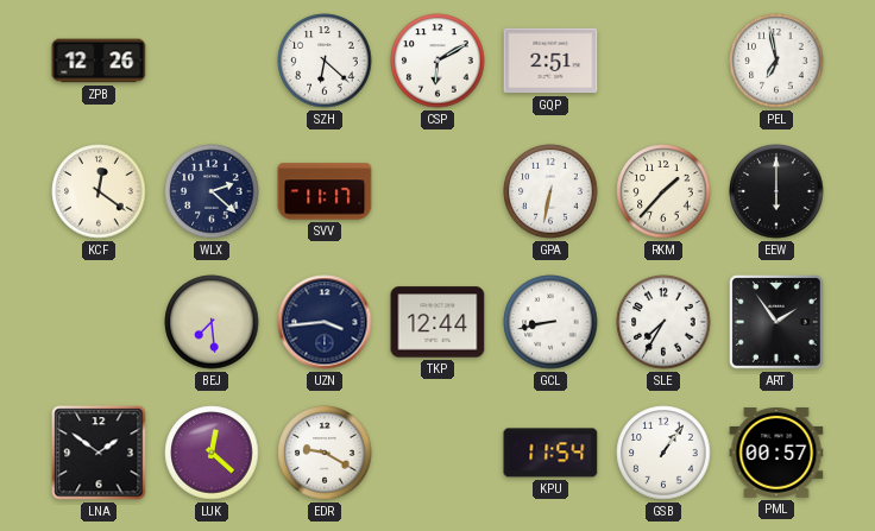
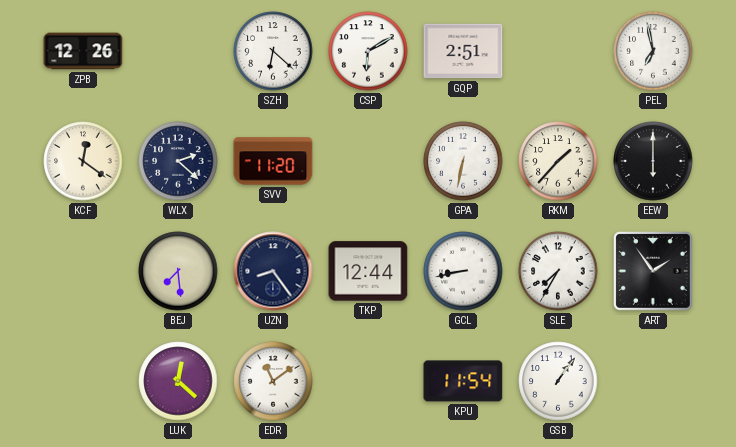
SVV: 11:17 -> 11:20
UZN: 3:44 -> 8:24
LNA: 1:51 -> none
EDR: 9:20 -> 11:09
PML: 00:57 -> none
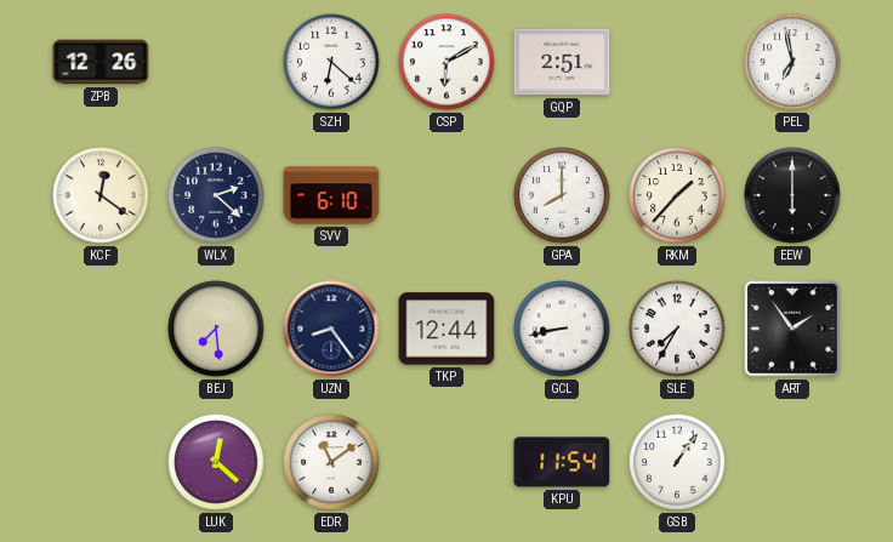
SVV: 11:20 -> 6:10
GPA: 6:32 -> 8:00
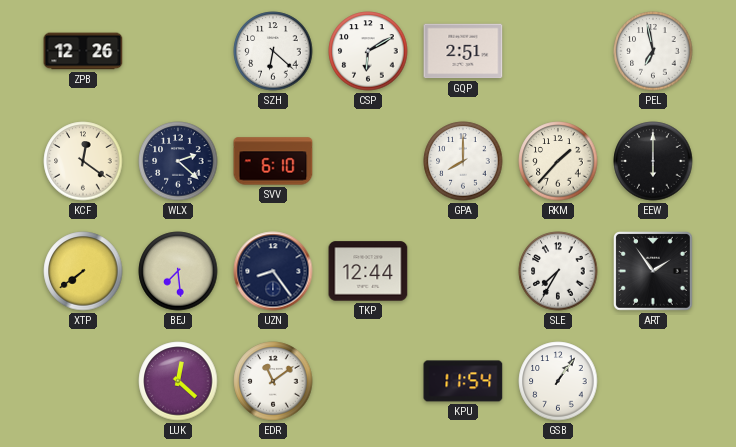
XTP: none -> 7:39
GCL: 8:43 -> none
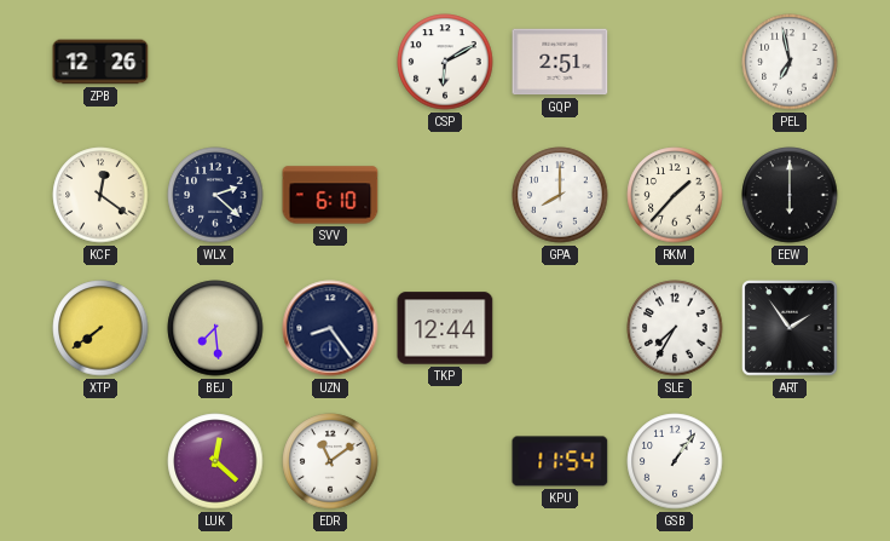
SZH: 6:22 -> none
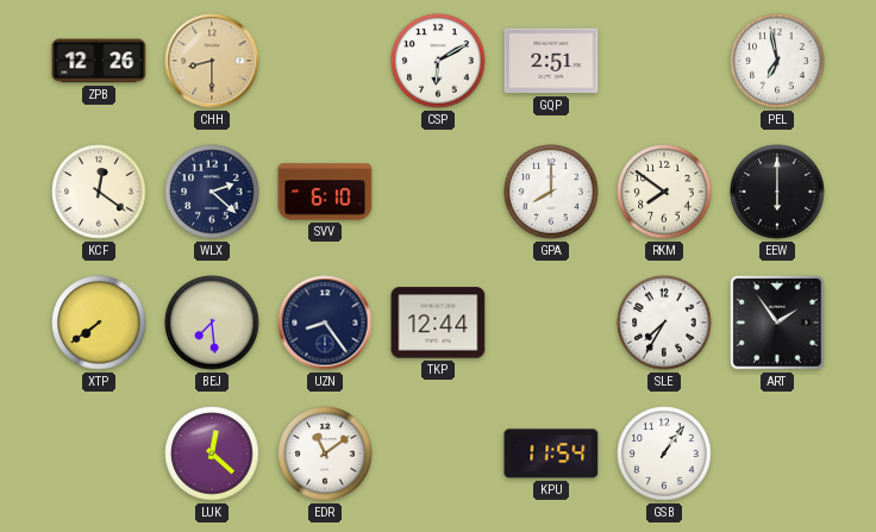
CHH: none -> 8:30
RKM: 1:37 -> 7:51
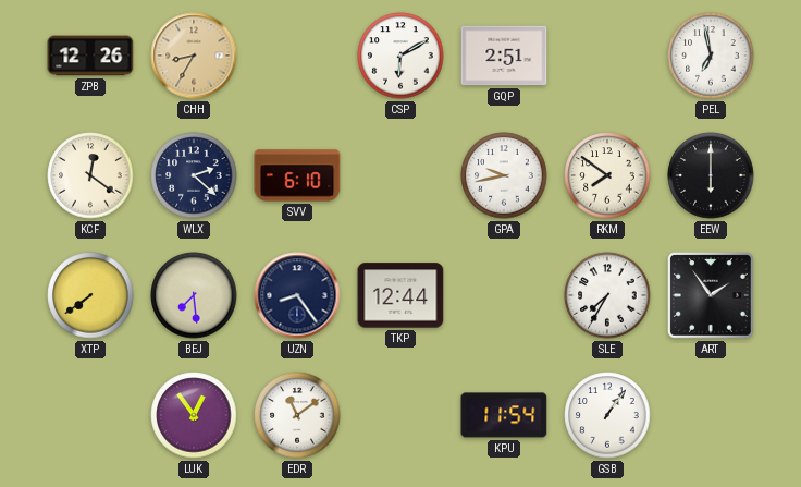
CHH: 8:30 -> 8:35
GPA: 8:00 -> 9:43
LUK: 12:22 -> 12:54
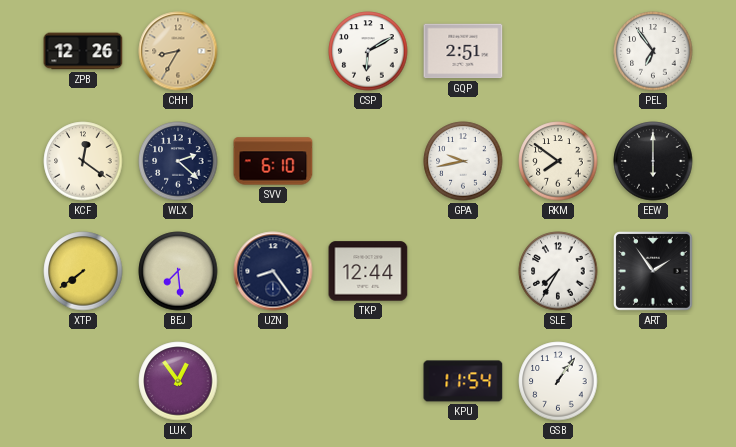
PEL: 6:58 -> 6:54
EDR: 11:09 -> none
